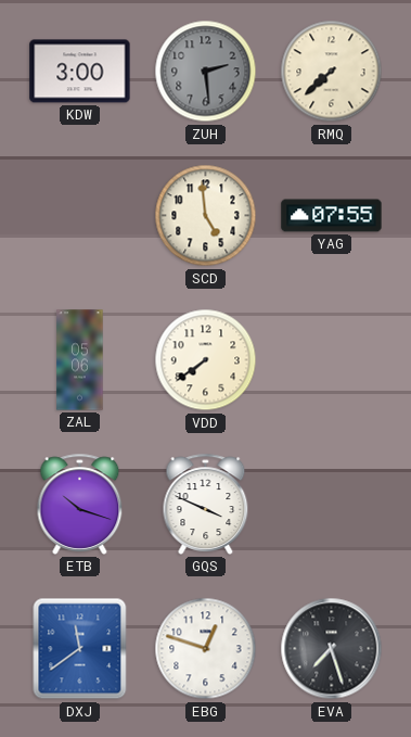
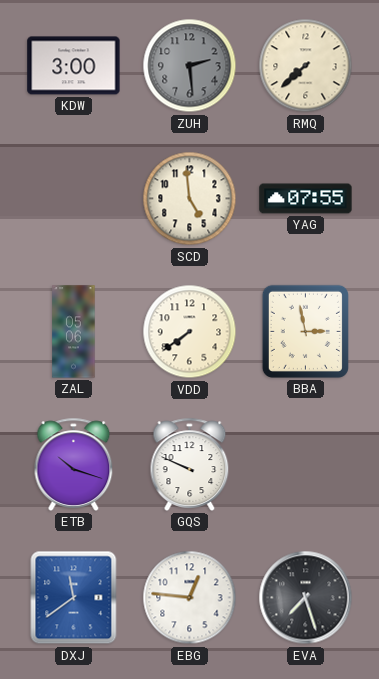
BBA: none -> 2:58
GQS: 3:49 -> 9:49
EBG: 12:48 -> 12:46
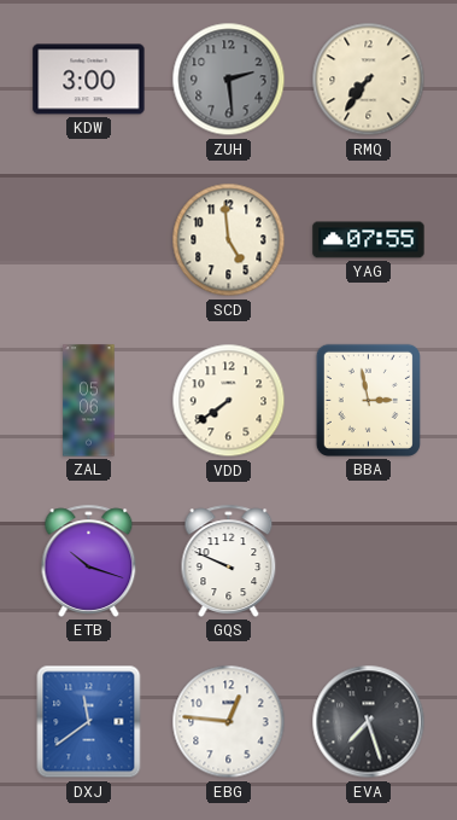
RMQ: 7:38 -> 7:36
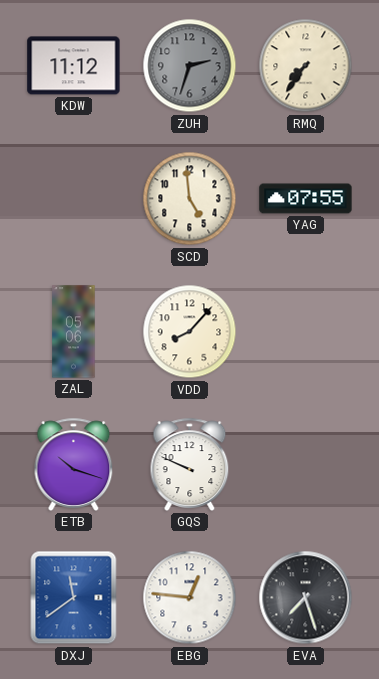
KDW: 3:00 -> 11:12
ZUH: 2:29 -> 2:33
VDD: 7:39 -> 8:07
BBA: 2:58 -> none
